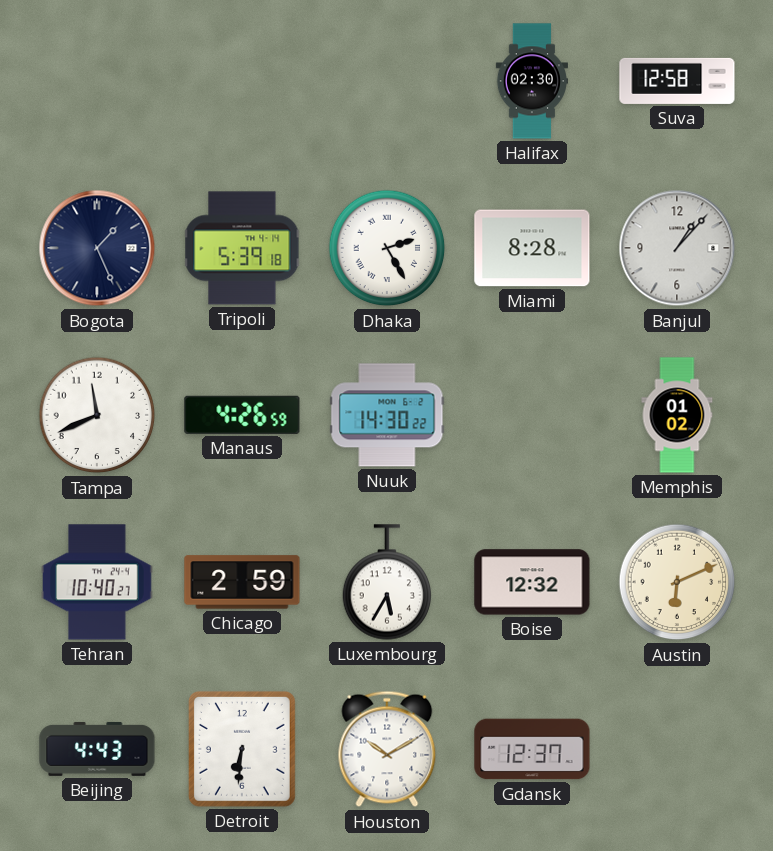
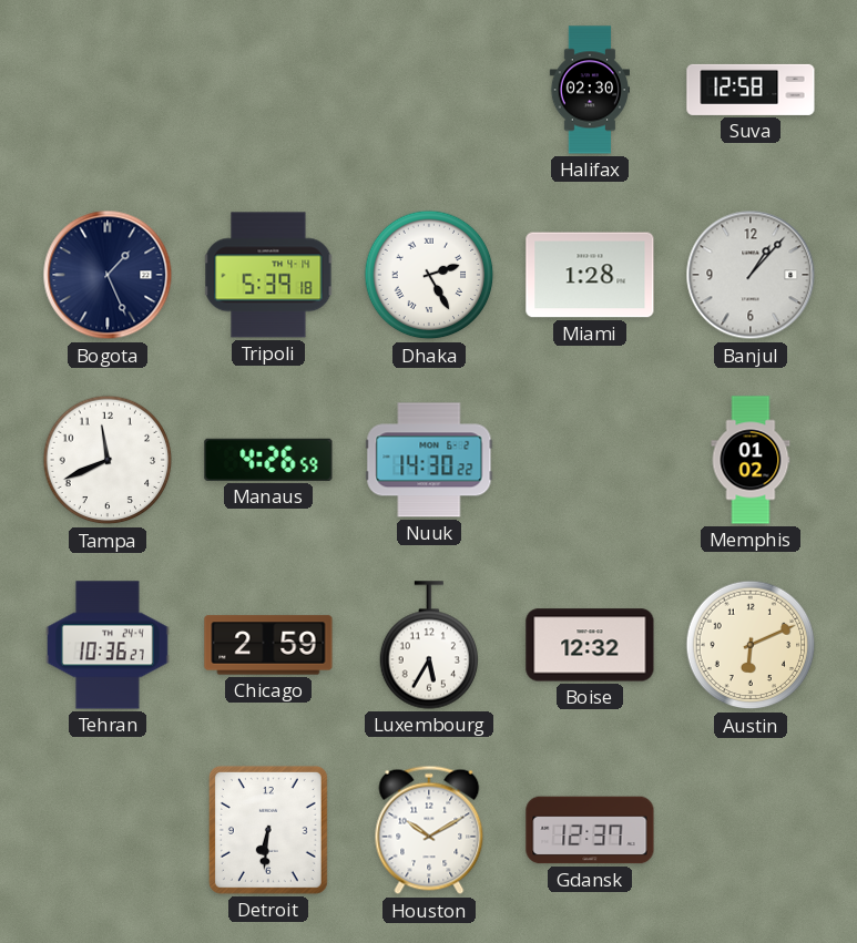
Miami: 8:28 -> 1:28
Tehran: 10:40 -> 10:36
Beijing: 4:43 -> none
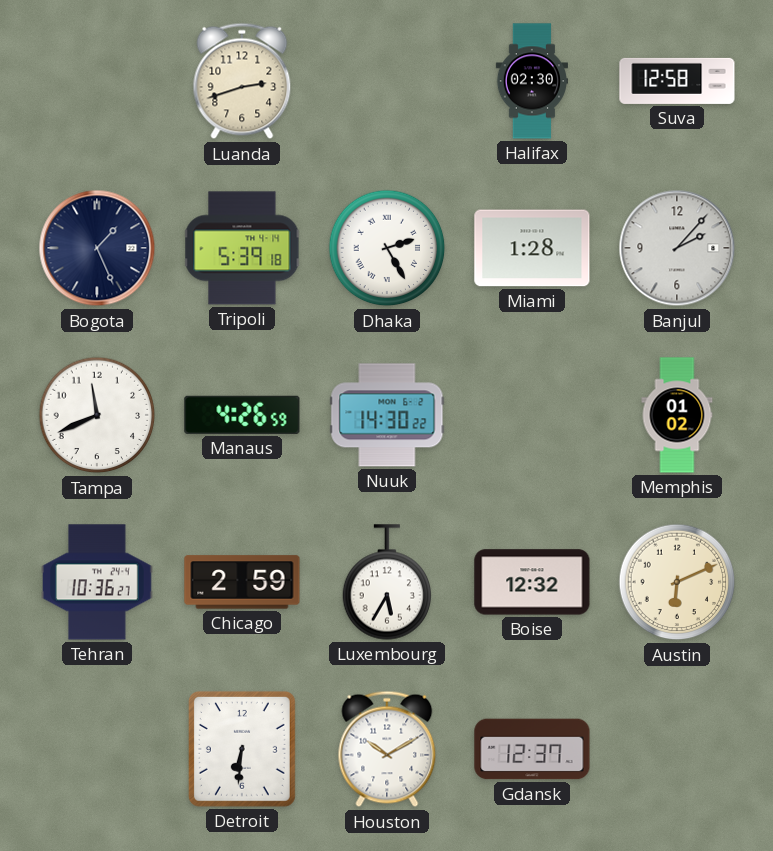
Luanda: none -> 2:42
Banjul: 1:07 -> 2:07
